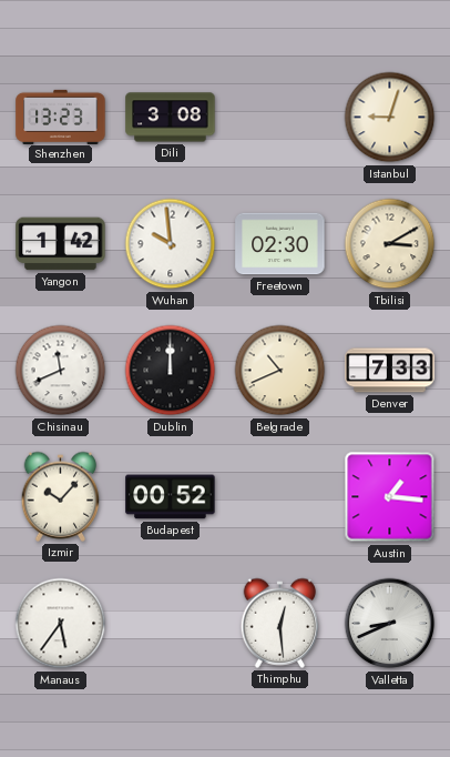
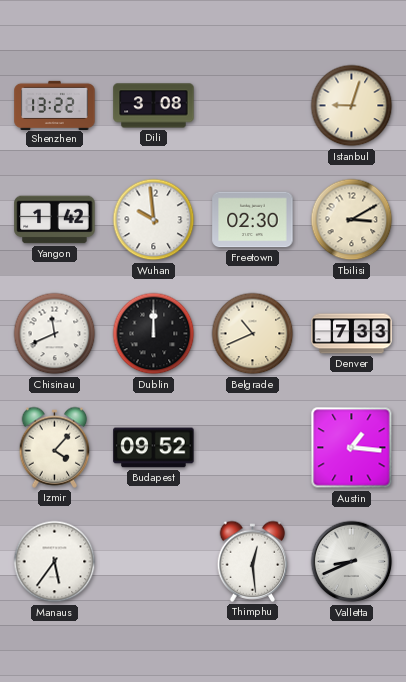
Shenzhen: 13:23 -> 13:22
Izmir: 10:07 -> 4:07
Budapest: 00:52 -> 09:52
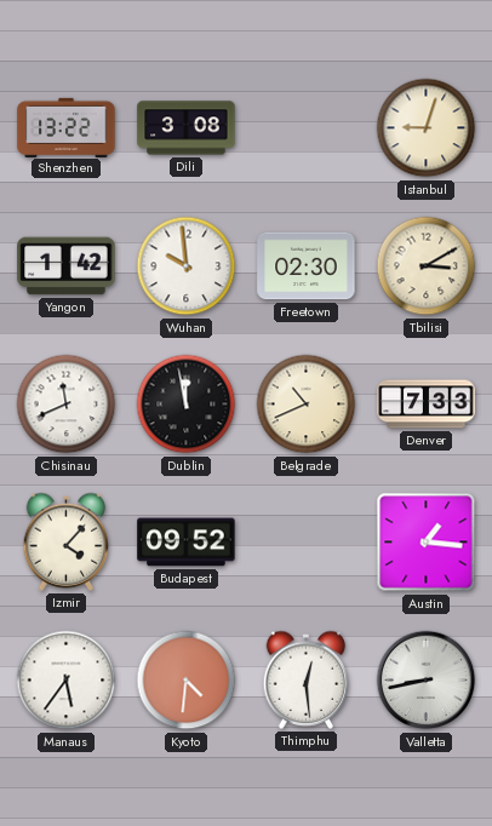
Dublin: 12:00 -> 11:58
Kyoto: none -> 4:31
Valletta: 8:41 -> 8:43
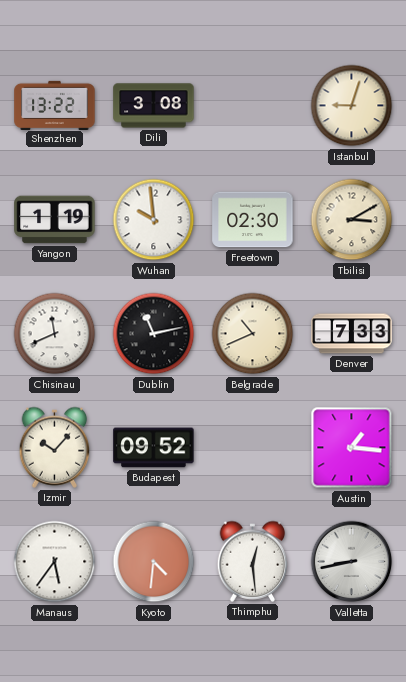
Yangon: 1:42 -> 1:19
Dublin: 11:58 -> 11:13
Izmir: 4:07 -> 10:07
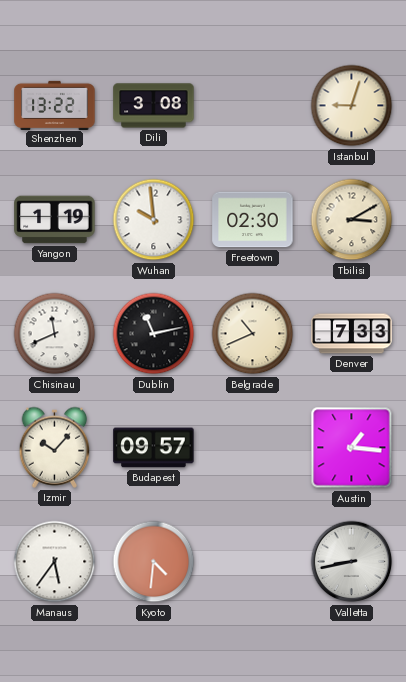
Budapest: 09:52 -> 09:57
Thimphu: 12:29 -> none
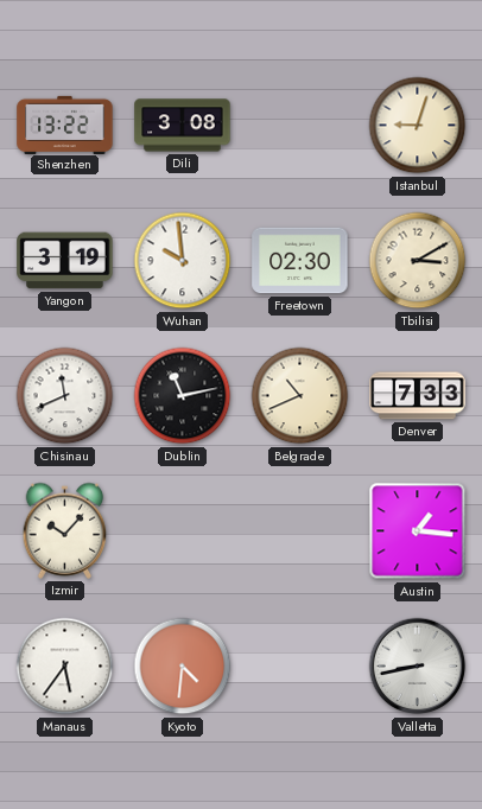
Yangon: 1:19 -> 3:19
Budapest: 09:57 -> none
